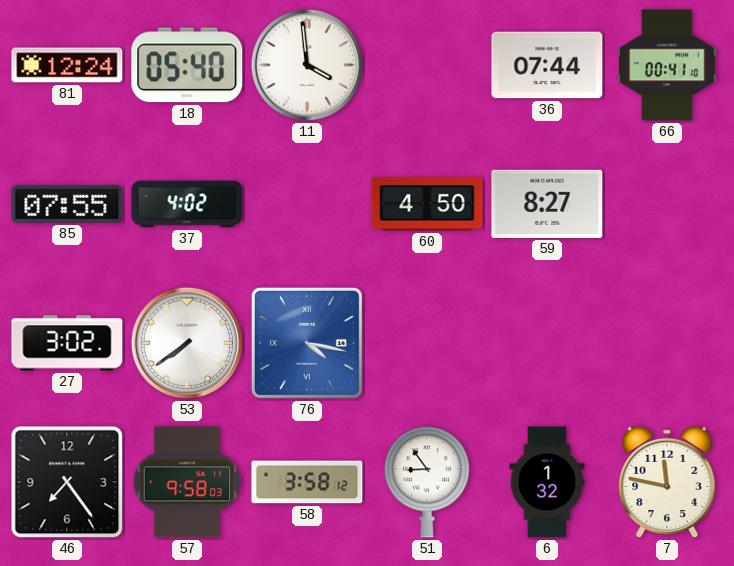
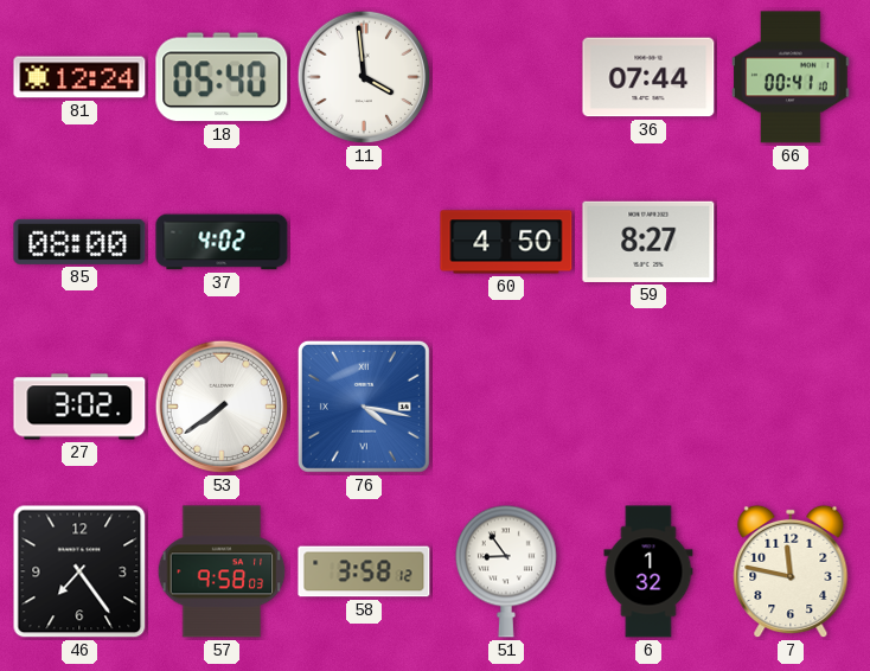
85: 07:55 -> 08:00
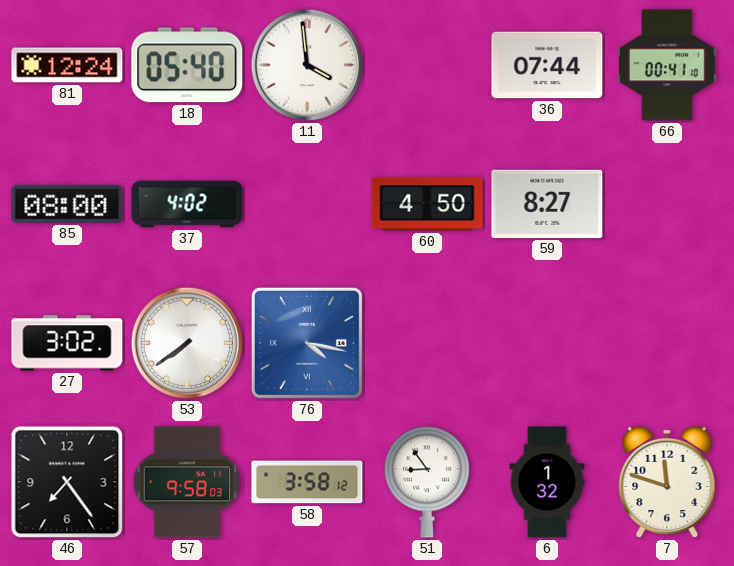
7: 11:47 -> 11:48
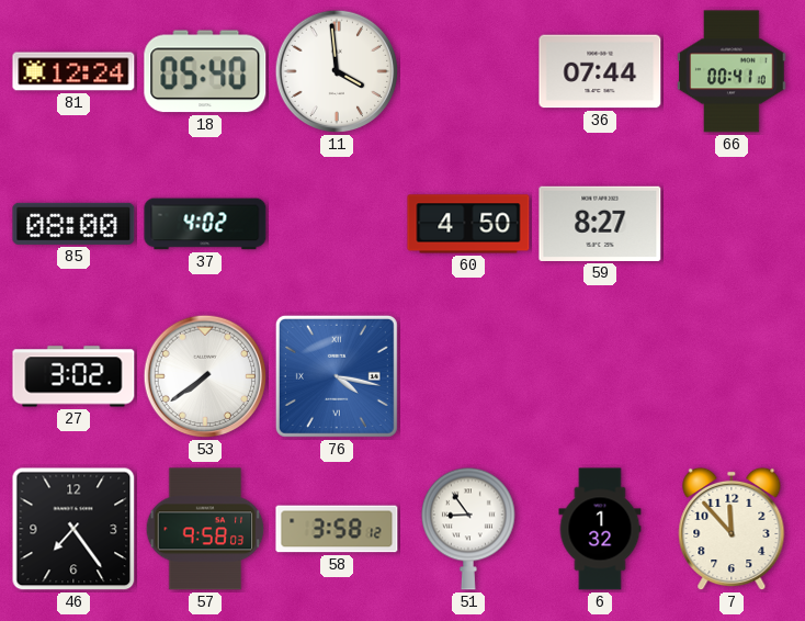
7: 11:48 -> 11:53
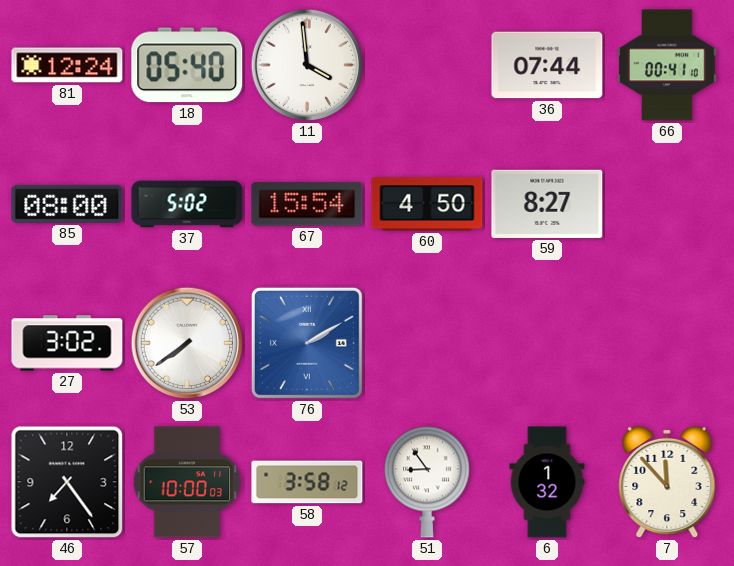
37: 4:02 -> 5:02
67: none -> 15:54
76: 4:17 -> 2:10
57: 9:58 -> 10:00
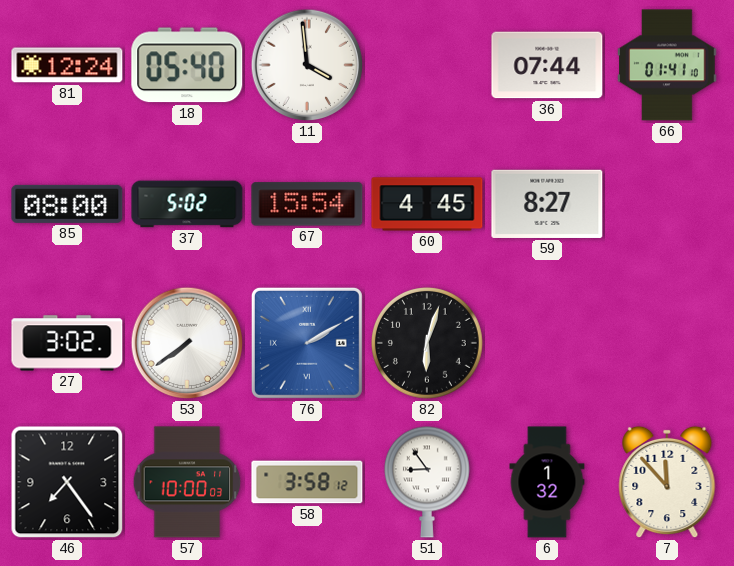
66: 00:41 -> 01:41
60: 4:50 -> 4:45
82: none -> 6:03
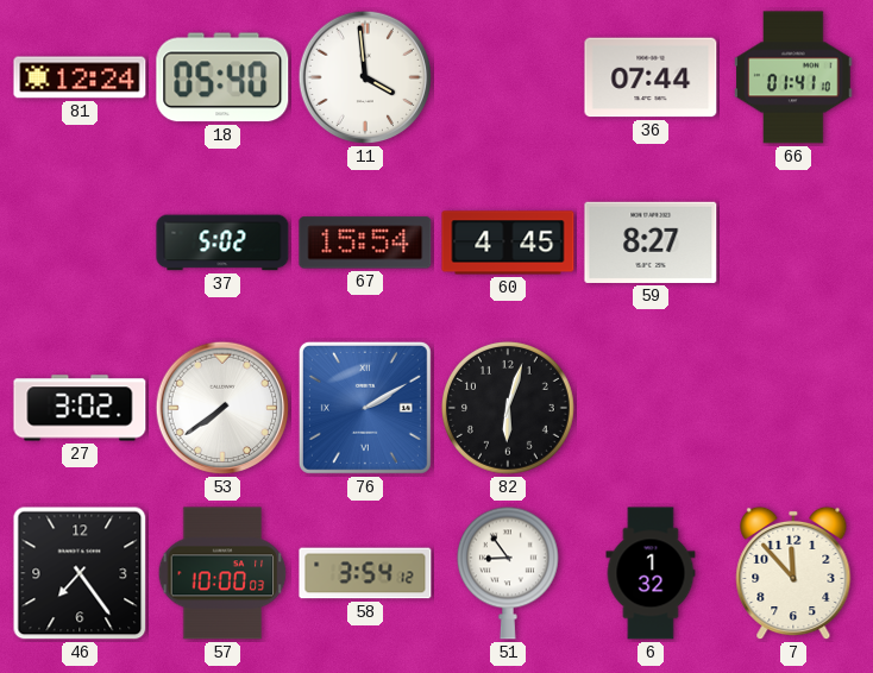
85: 08:00 -> none
58: 3:58 -> 3:54
